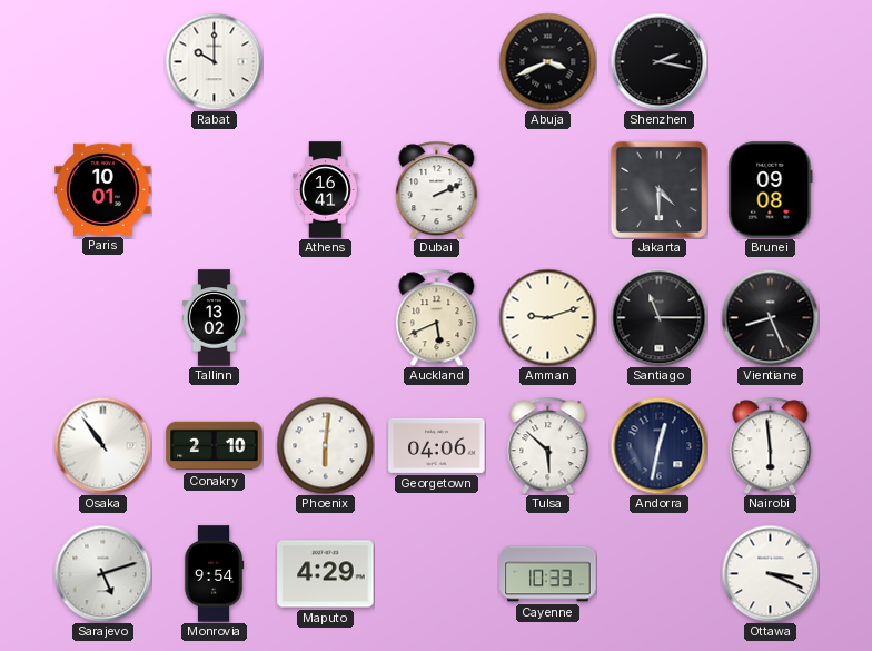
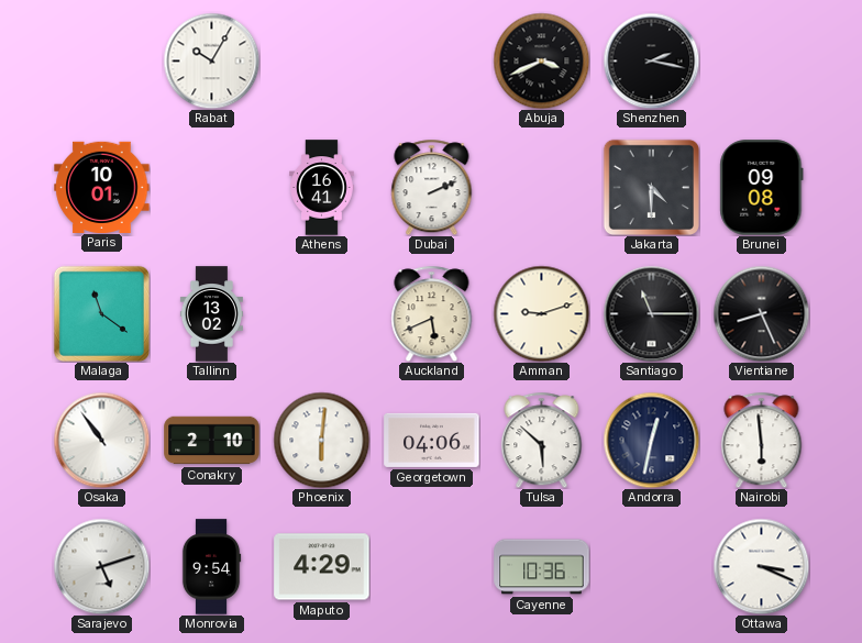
Rabat: 10:00 -> 10:05
Malaga: none -> 11:21
Cayenne: 10:33 -> 10:36
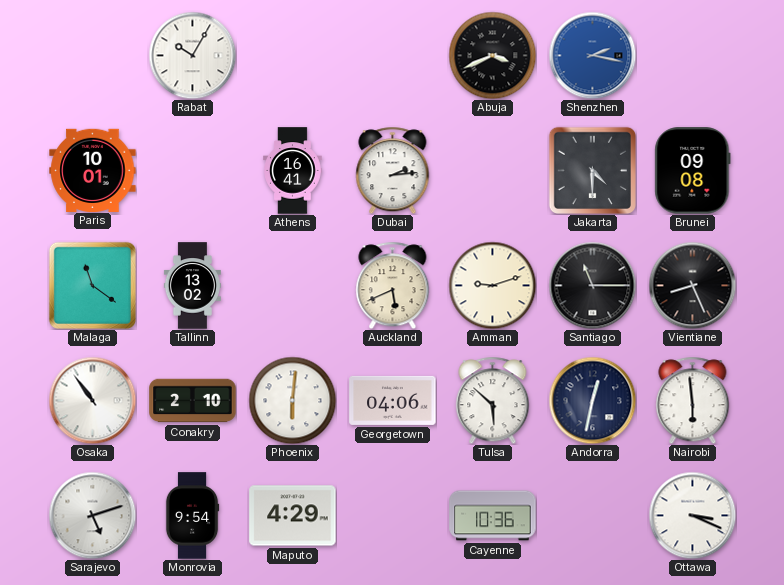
Shenzhen dial: black -> blue
Dubai: 2:11 -> 2:14
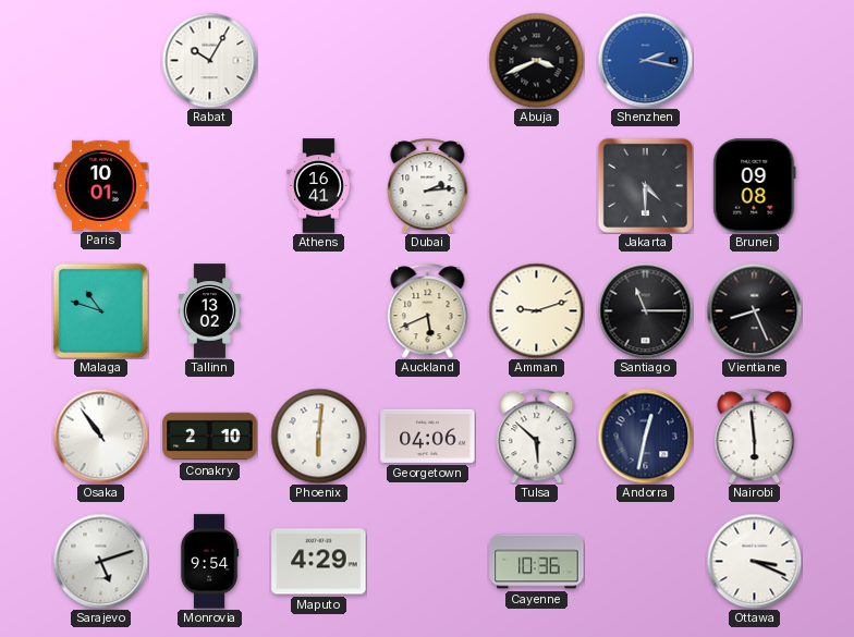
Malaga: 11:21 -> 10:48
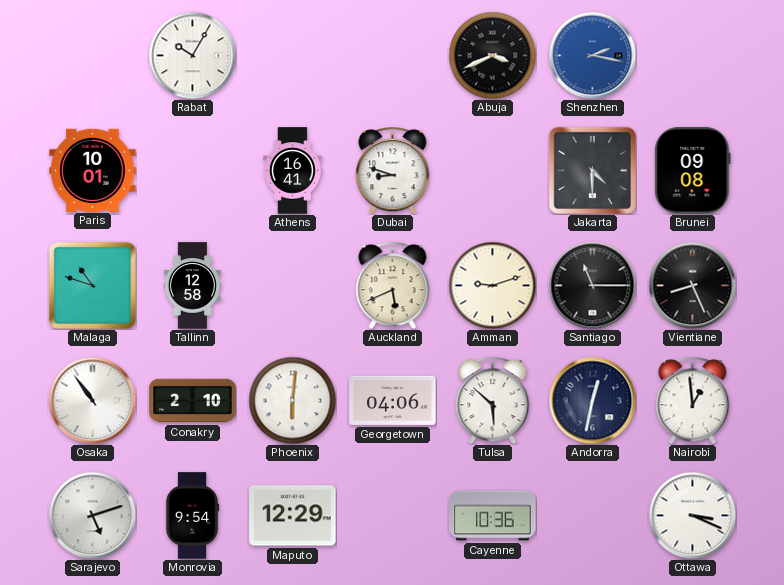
Dubai: 2:14 -> 8:48
Tallinn: 13:02 -> 12:58
Nairobi: 5:59 -> 12:59
Maputo: 4:29 -> 12:29
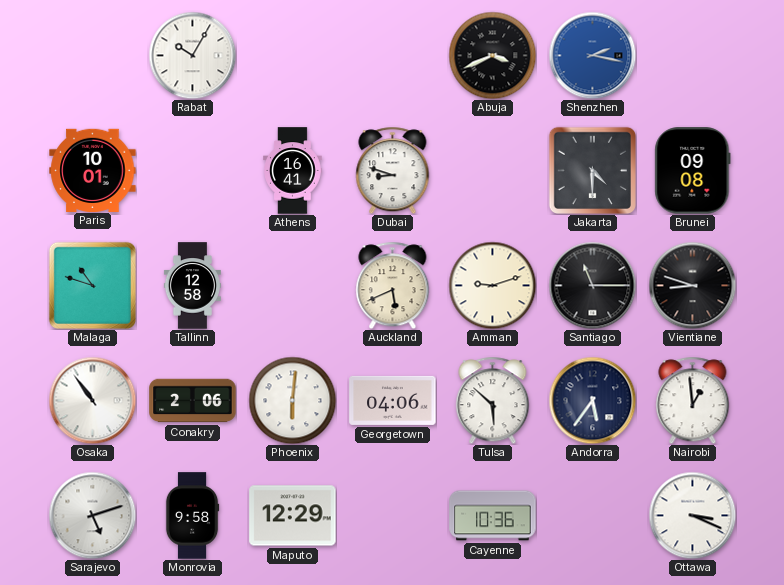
Vientiane: 8:26 -> 8:48
Conakry: 2:10 -> 2:06
Andorra: 12:32 -> 5:36
Monrovia: 9:54 -> 9:58
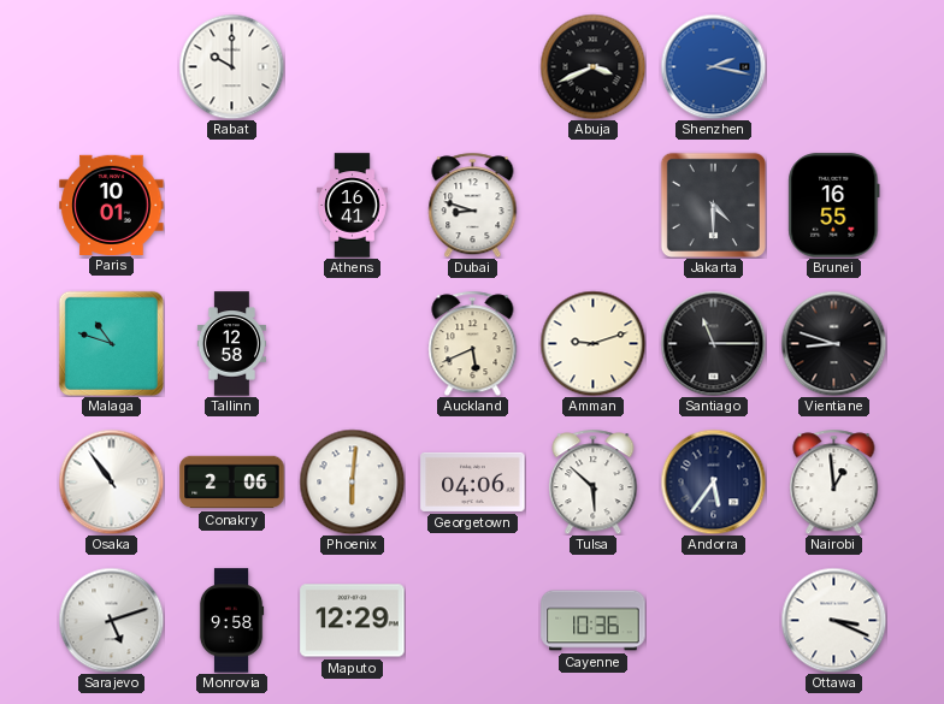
Rabat: 10:05 -> 10:00
Brunei: 09:08 -> 16:55
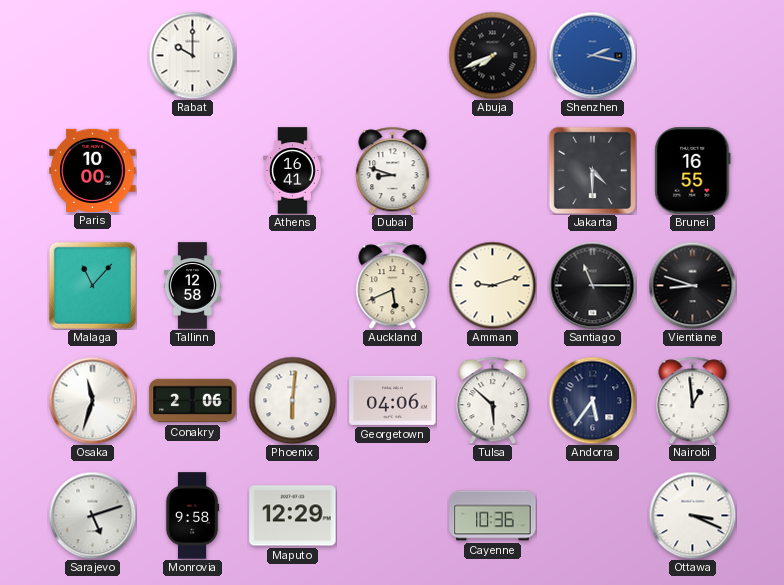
Abuja: 3:41 -> 7:41
Paris: 10:01 -> 10:00
Malaga: 10:48 -> 11:07
Osaka: 10:54 -> 11:33
